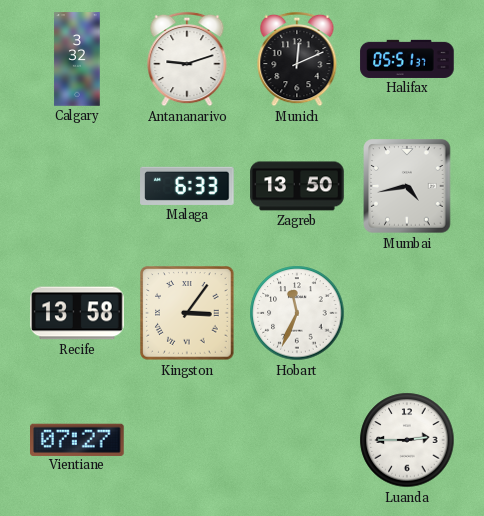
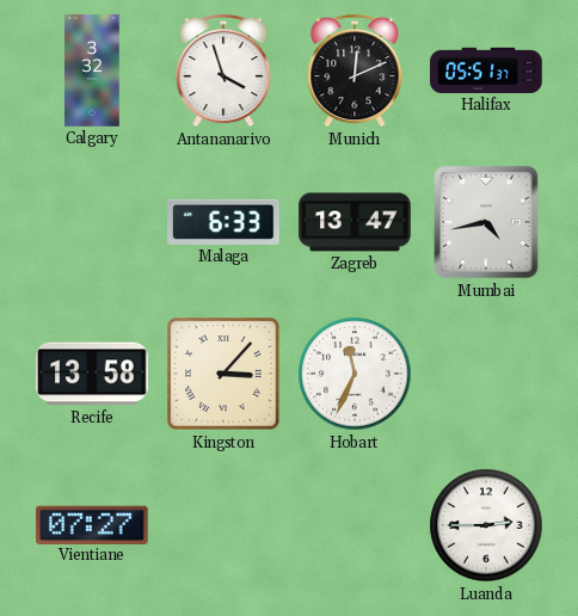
Antananarivo: 9:12 -> 3:57
Zagreb: 13:50 -> 13:47
Kingston: 3:06 -> 3:07
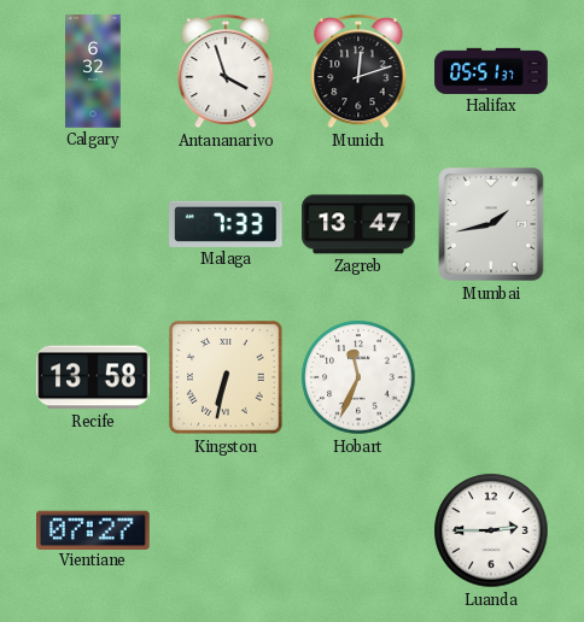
Calgary: 3:32 -> 6:32
Munich: 12:11 -> 12:12
Malaga: 6:33 -> 7:33
Mumbai: 4:43 -> 1:43
Kingston: 3:07 -> 6:32
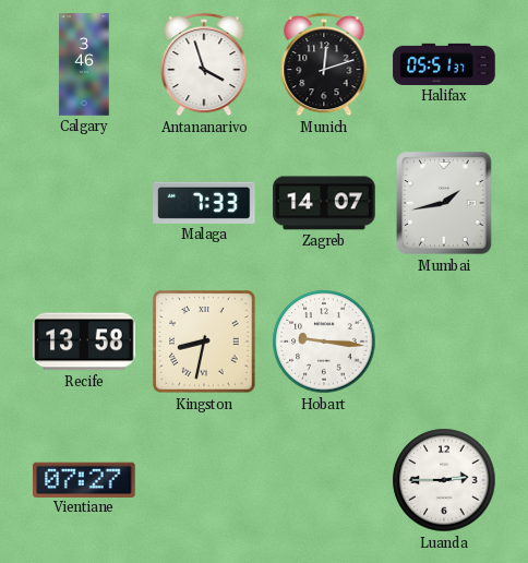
Calgary: 6:32 -> 3:46
Zagreb: 13:47 -> 14:07
Kingston: 6:32 -> 8:32
Hobart: 11:34 -> 9:16
